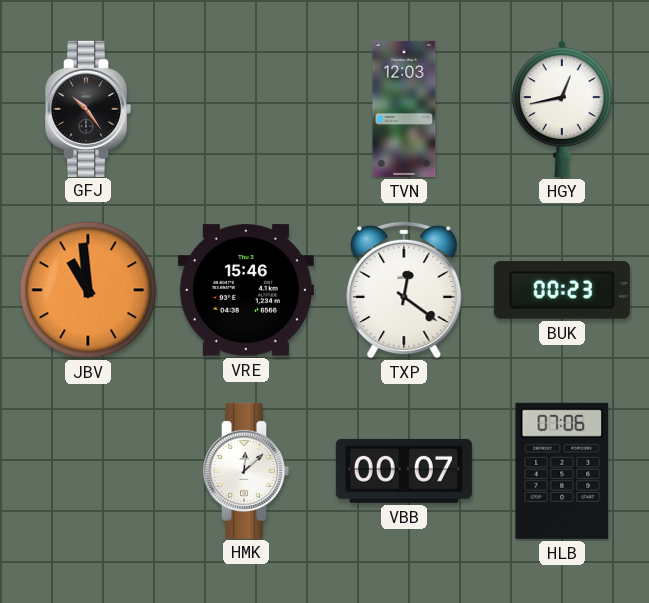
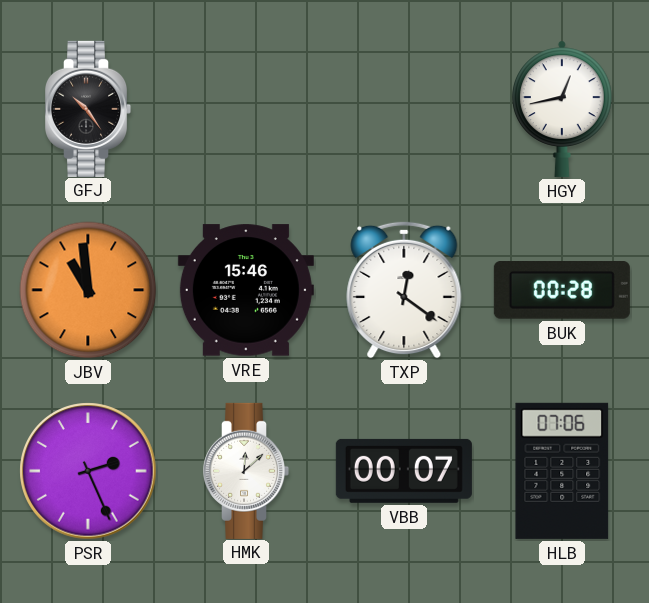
TVN: 12:03 -> none
BUK: 00:23 -> 00:28
PSR: none -> 2:26
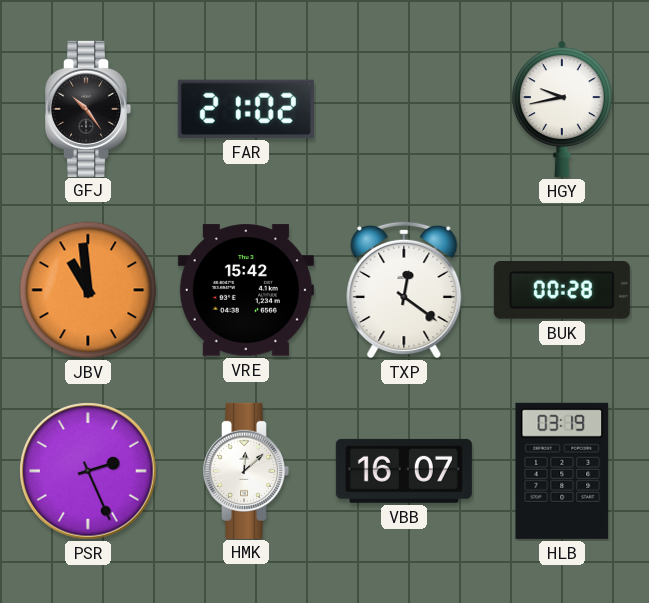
FAR: none -> 21:02
HGY: 12:43 -> 9:43
VRE: 15:46 -> 15:42
VBB: 00:07 -> 16:07
HLB: 07:06 -> 03:19
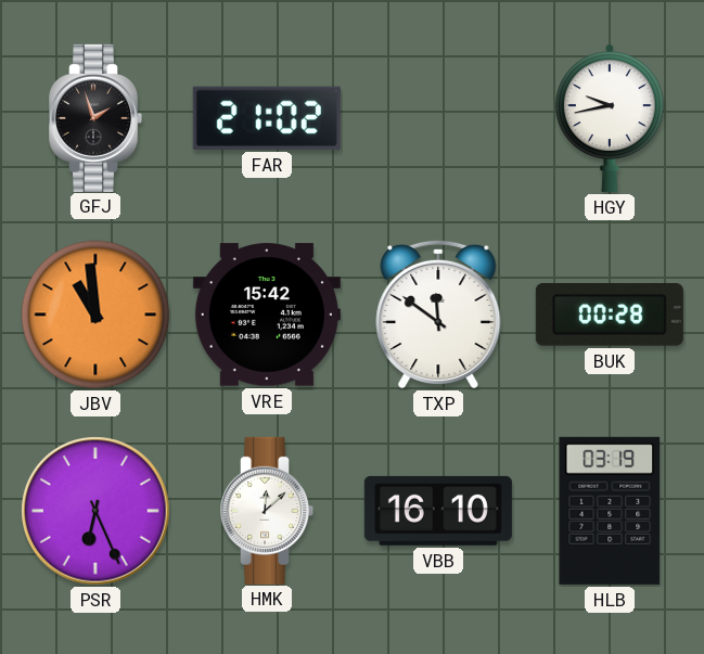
GFJ: 10:24 -> 1:57
TXP: 12:21 -> 11:51
PSR: 2:26 -> 6:26
VBB: 16:07 -> 16:10
